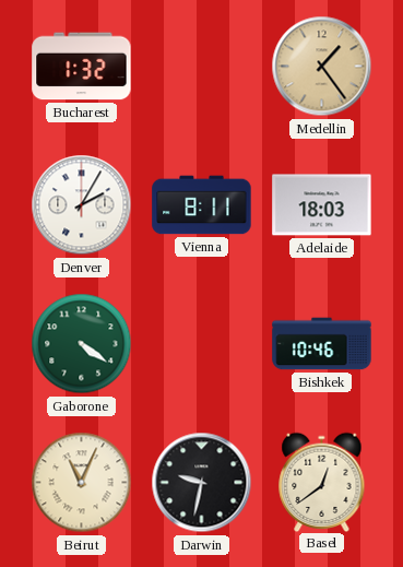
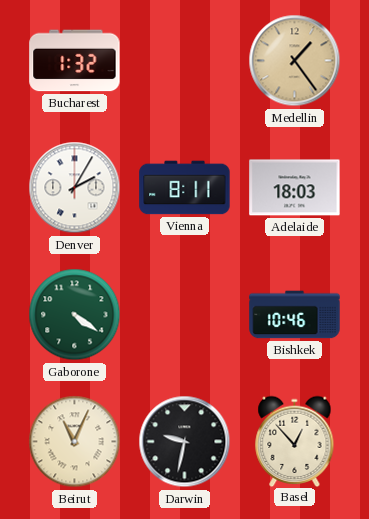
Basel: 12:39 -> 12:53
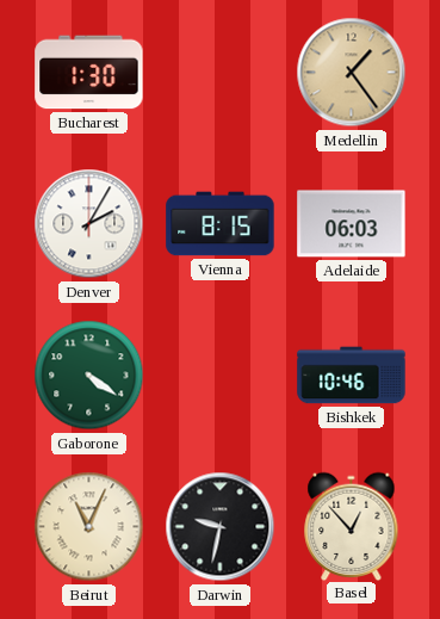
Bucharest: 1:32 -> 1:30
Vienna: 8:11 -> 8:15
Adelaide: 18:03 -> 06:03
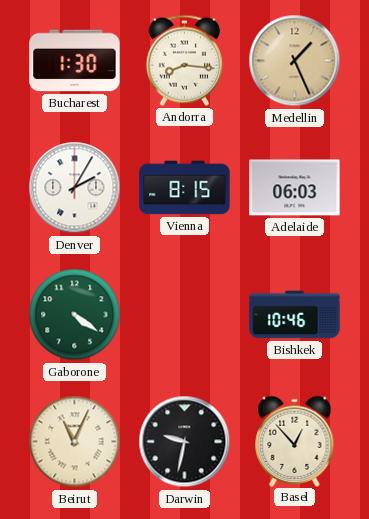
Andorra: none -> 8:16
Medellin: 1:24 -> 1:26
